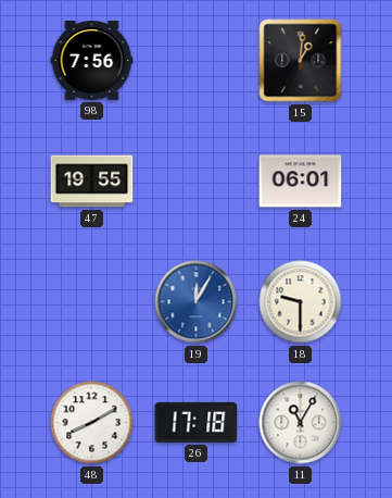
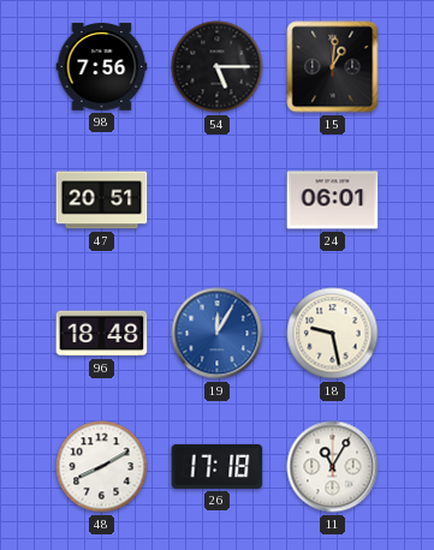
54: none -> 5:15
47: 19:55 -> 20:51
96: none -> 18:48
18: 9:30 -> 9:28
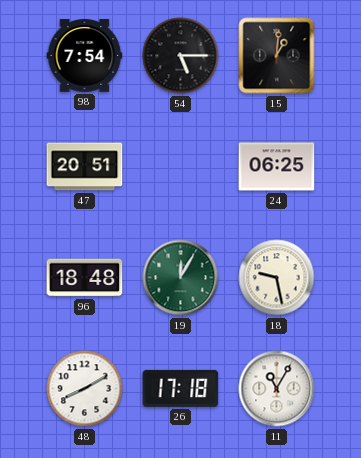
98: 7:56 -> 7:54
24: 06:01 -> 06:25
19 dial: blue -> green
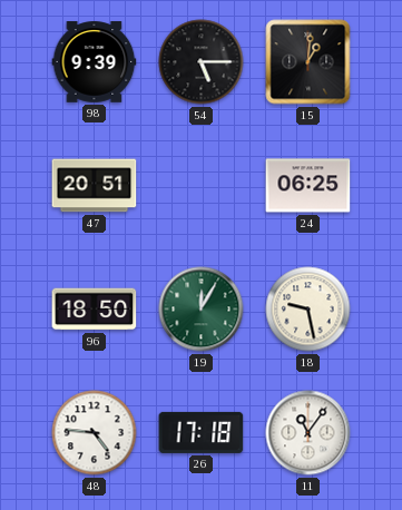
98: 7:54 -> 9:39
96: 18:48 -> 18:50
48: 8:10 -> 4:46
11: 11:05 -> 11:06
